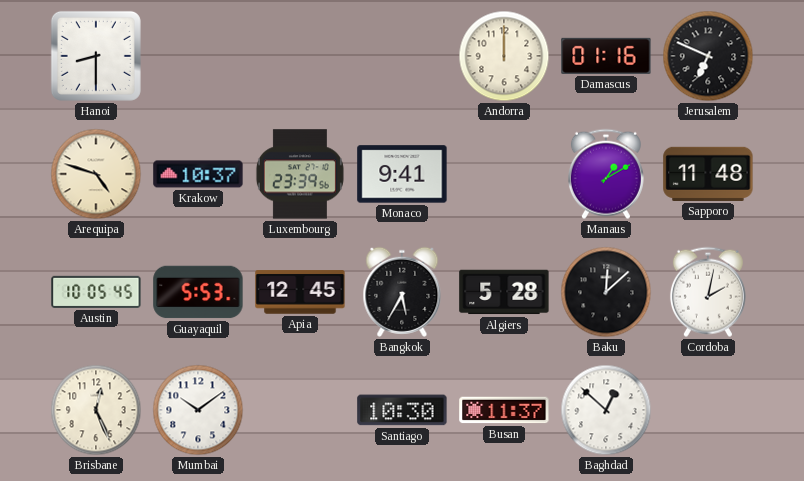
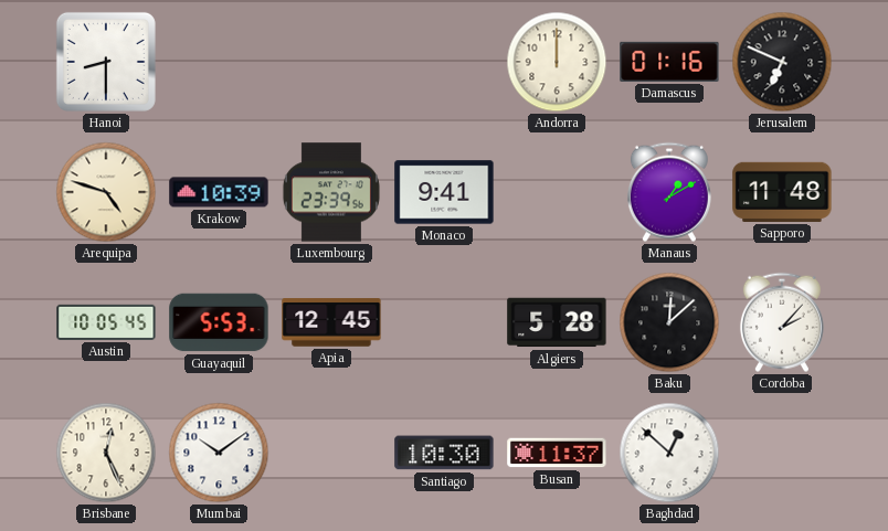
Krakow: 10:37 -> 10:39
Bangkok: 5:35 -> none
Cordoba: 2:02 -> 2:07
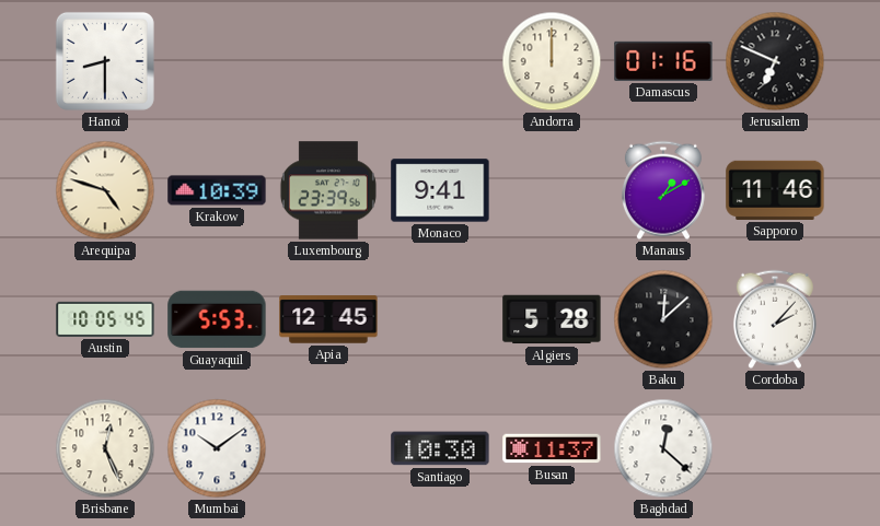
Sapporo: 11:48 -> 11:46
Baghdad: 12:52 -> 12:22
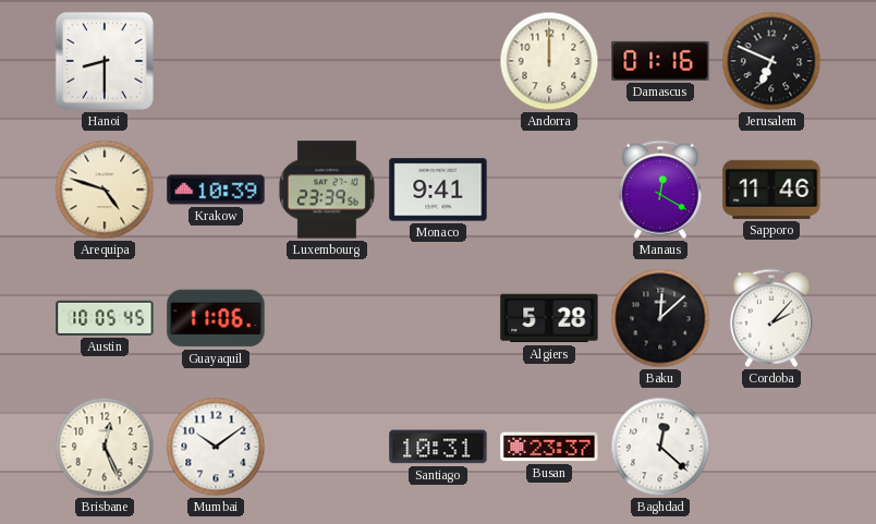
Manaus: 1:10 -> 12:20
Guayaquil: 5:53 -> 11:06
Apia: 12:45 -> none
Santiago: 10:30 -> 10:31
Busan: 11:37 -> 23:37
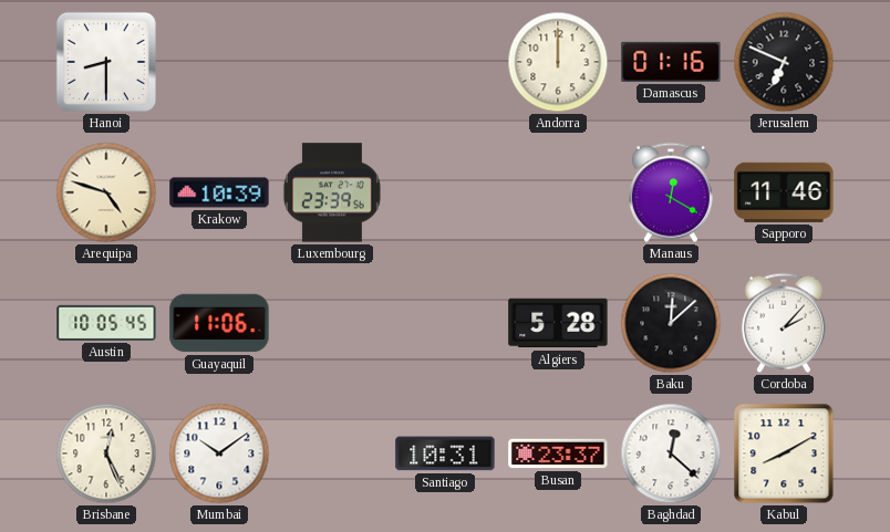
Monaco: 9:41 -> none
Kabul: none -> 8:10
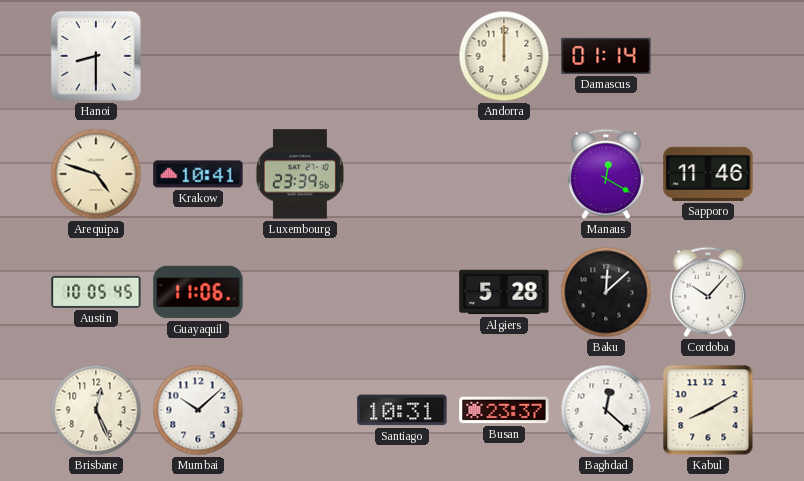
Damascus: 01:16 -> 01:14
Jerusalem: 6:49 -> none
Krakow: 10:39 -> 10:41
Cordoba: 2:07 -> 10:07
Mumbai: 10:09 -> 10:08
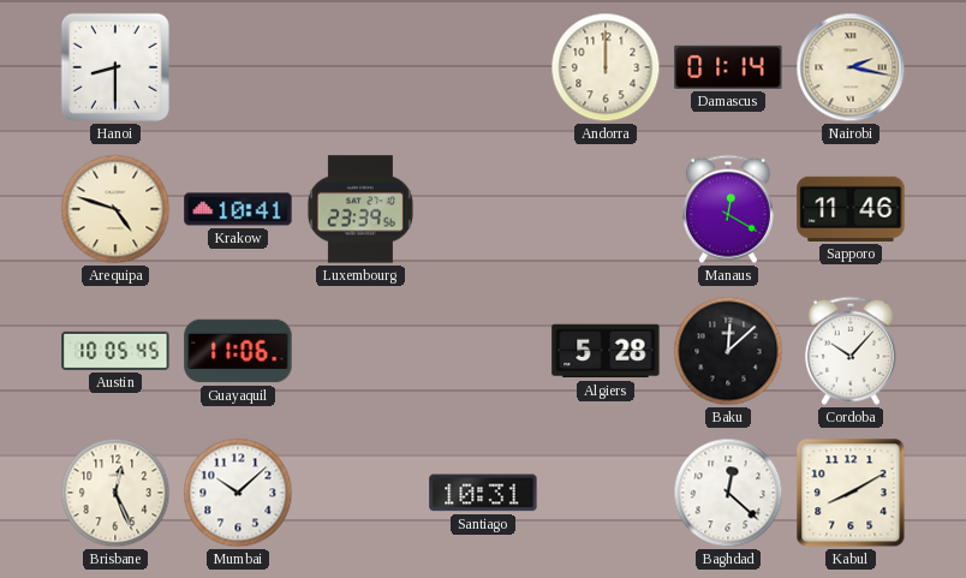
Nairobi: none -> 2:17
Busan: 23:37 -> none
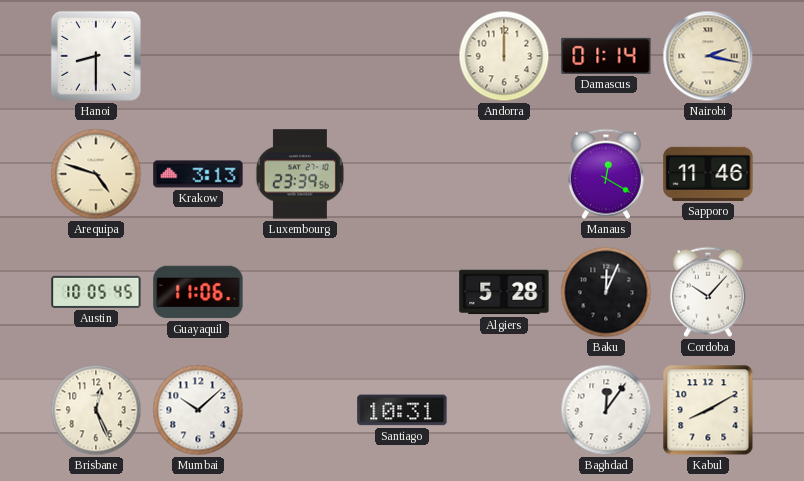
Krakow: 10:41 -> 3:13
Baku: 12:08 -> 12:04
Baghdad: 12:22 -> 12:06
